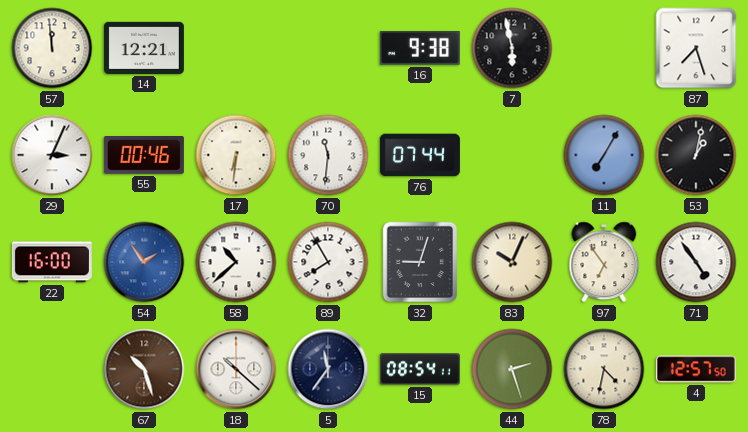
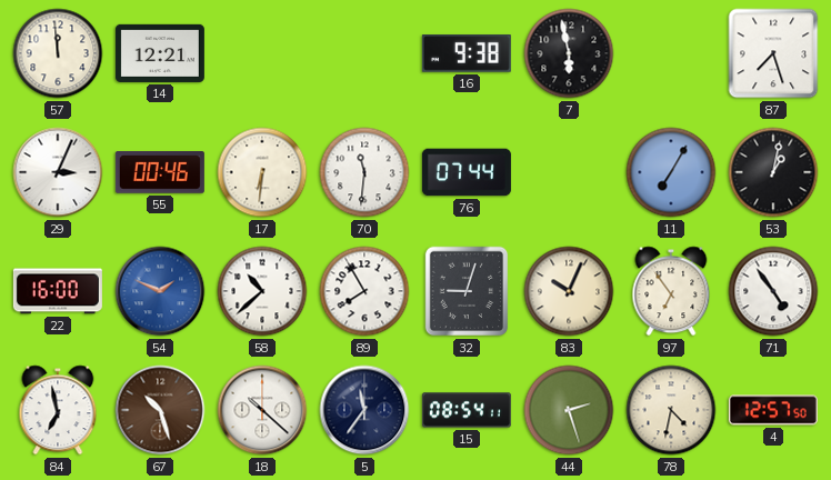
54: 1:54 -> 1:49
84: none -> 6:58
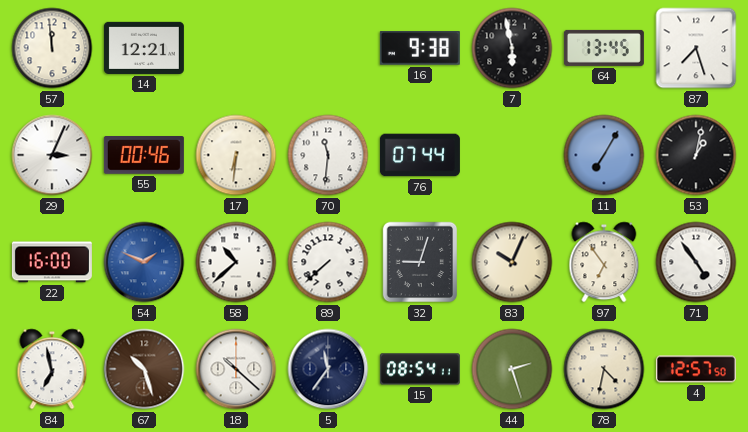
64: none -> 13:45
89: 7:55 -> 7:38
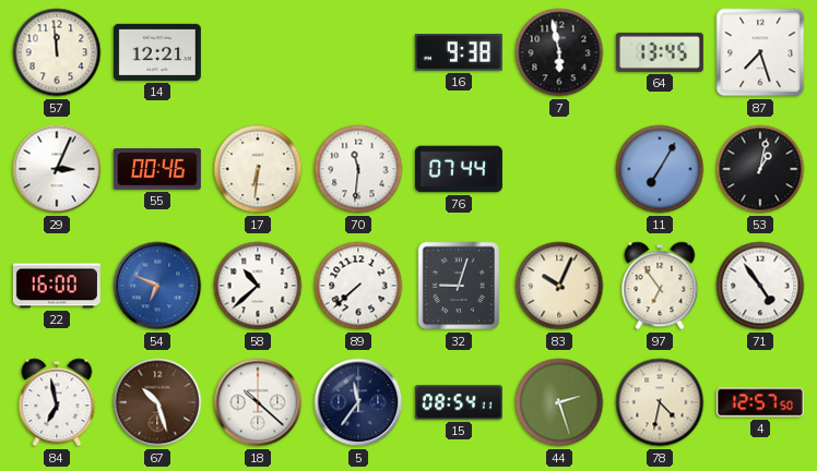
54: 1:49 -> 6:49
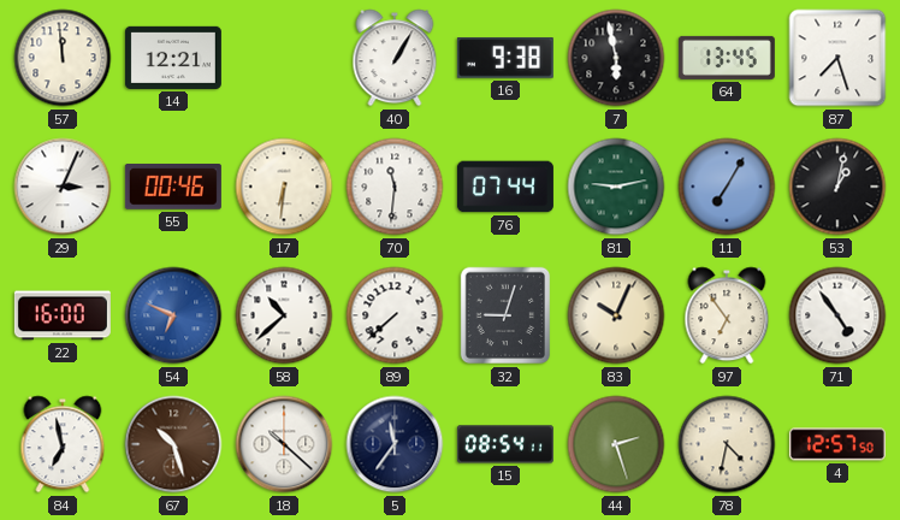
40: none -> 1:05
81: none -> 9:13
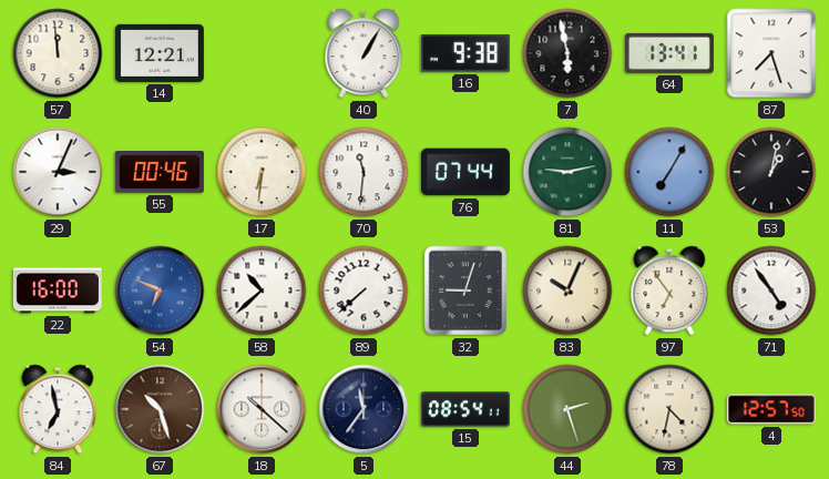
64: 13:45 -> 13:41
